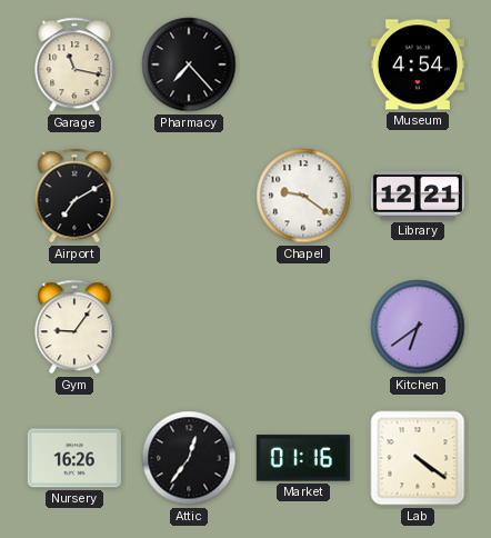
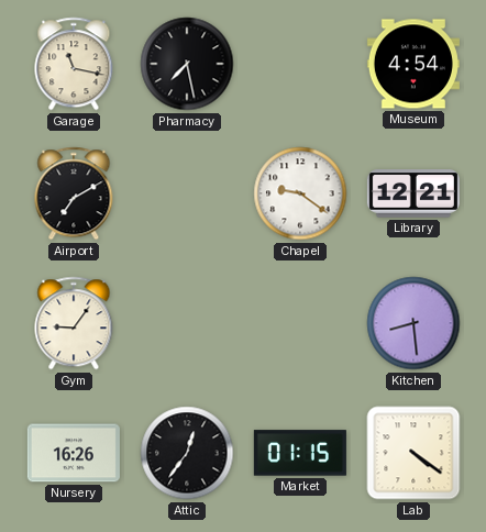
Pharmacy: 7:23 -> 7:28
Kitchen: 6:39 -> 8:29
Market: 01:16 -> 01:15
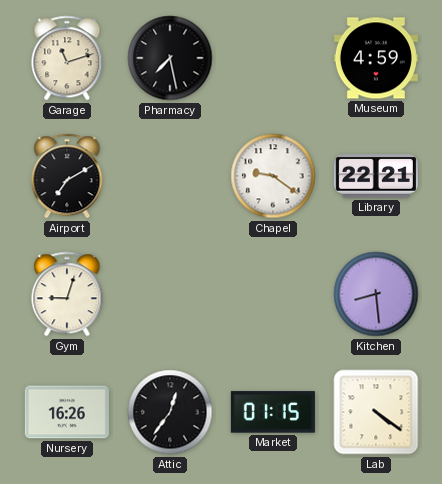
Garage: 11:17 -> 11:12
Museum: 4:54 -> 4:59
Library: 12:21 -> 22:21
Gym: 9:06 -> 9:03
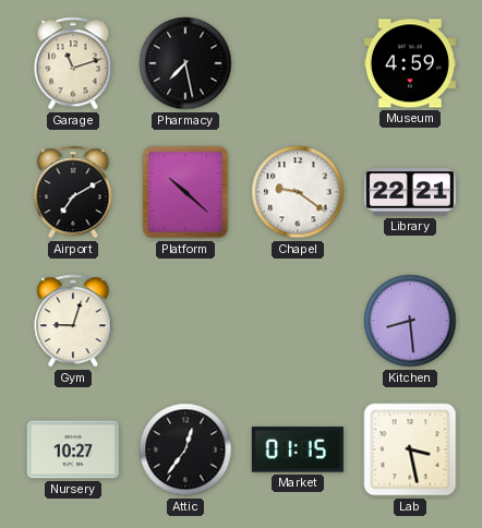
Platform: none -> 10:22
Nursery: 16:26 -> 10:27
Lab: 4:21 -> 3:28
